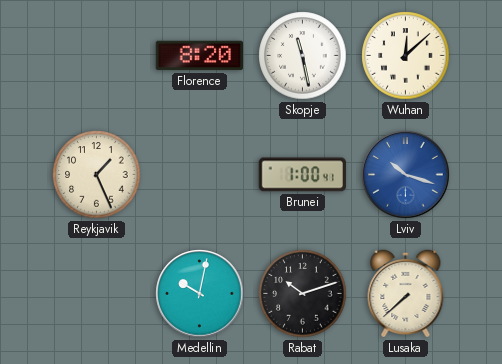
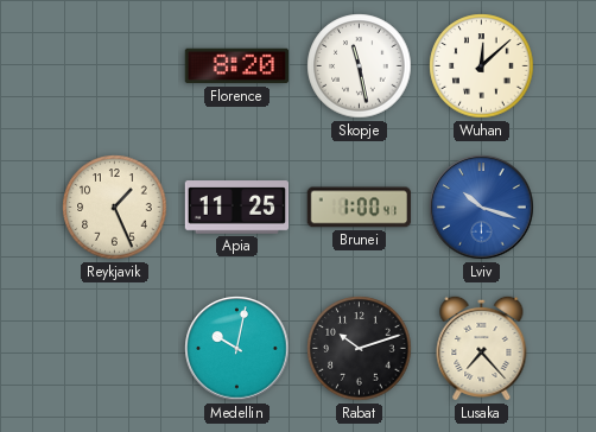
Apia: none -> 11:25
Lusaka: 7:38 -> 7:23
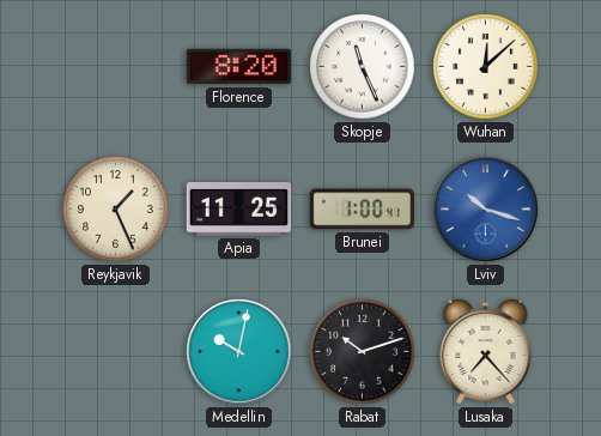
Skopje: 11:28 -> 11:26
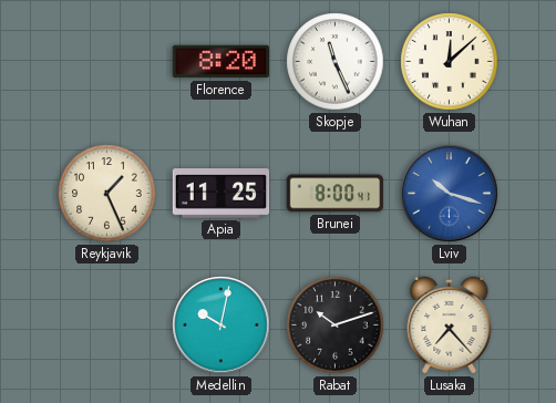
Brunei: 1:00 -> 8:00
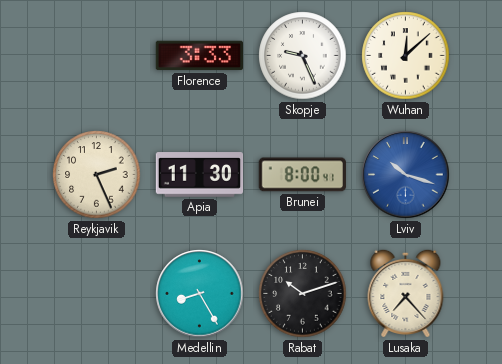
Florence: 8:20 -> 3:33
Skopje: 11:26 -> 9:26
Reykjavik: 1:26 -> 2:26
Apia: 11:25 -> 11:30
Medellin: 10:02 -> 8:25
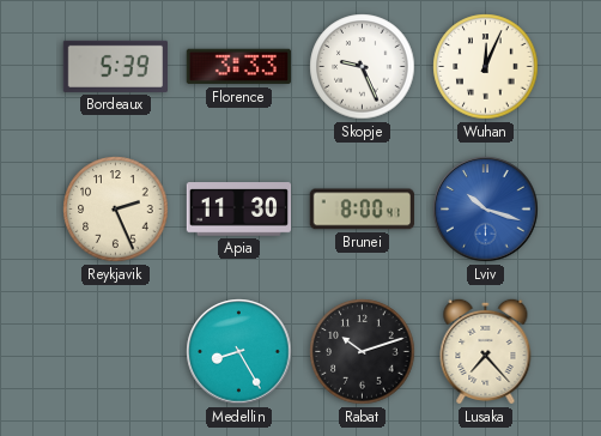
Bordeaux: none -> 5:39
Wuhan: 12:08 -> 12:04
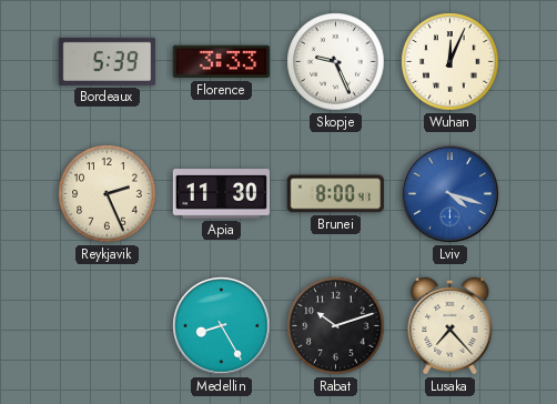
Lviv: 10:18 -> 4:18
